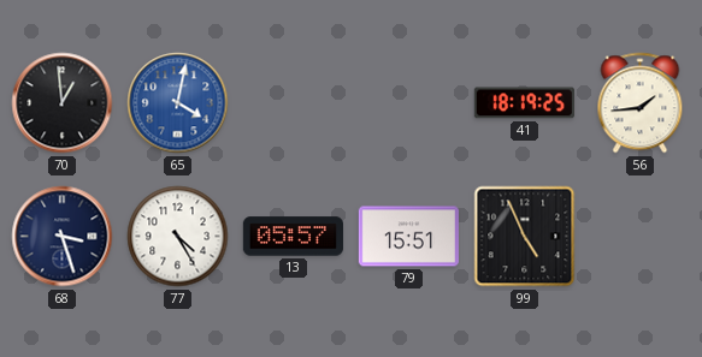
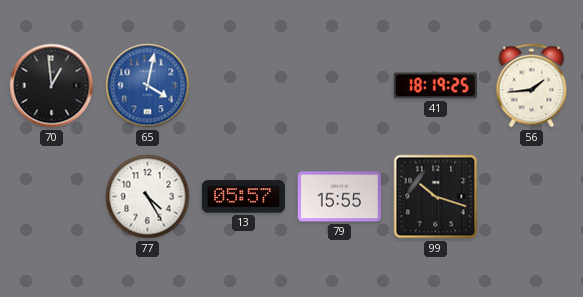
68: 3:27 -> none
79: 15:51 -> 15:55
99: 4:56 -> 10:18
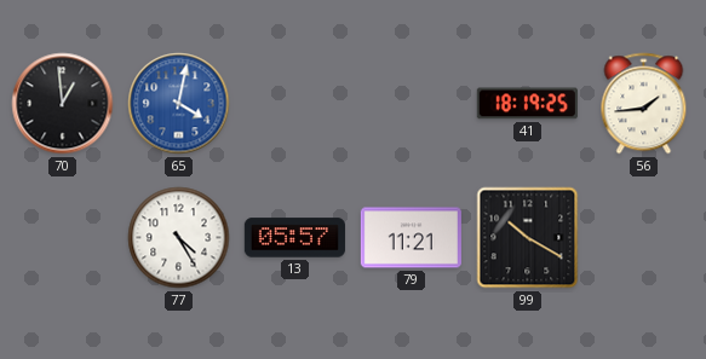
79: 15:55 -> 11:21
99: 10:18 -> 10:20
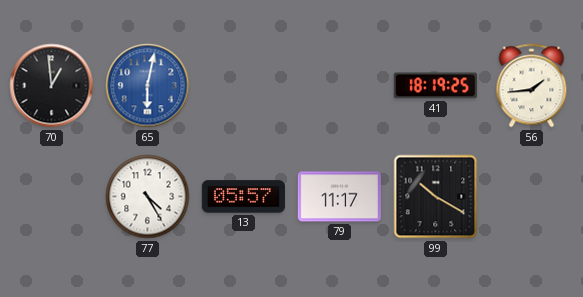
65: 4:02 -> 6:02
79: 11:21 -> 11:17
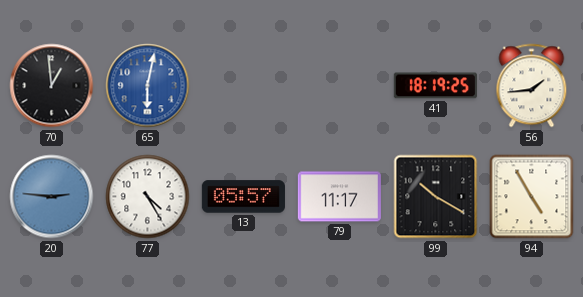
20: none -> 2:46
94: none -> 4:55
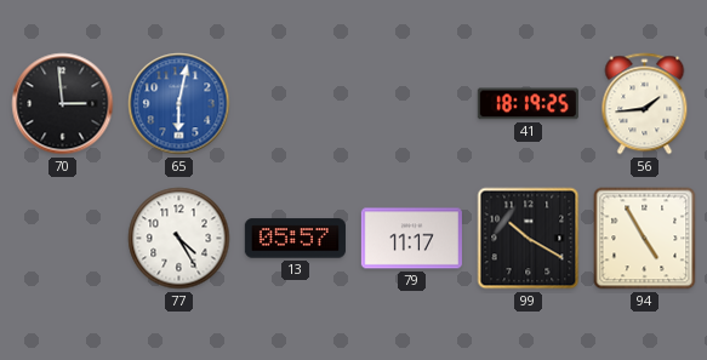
70: 12:59 -> 2:59
20: 2:46 -> none
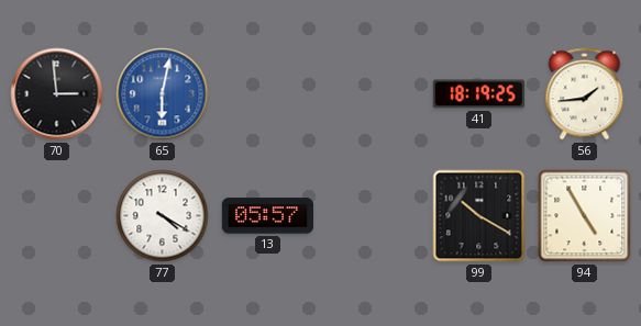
77: 4:25 -> 4:20
79: 11:17 -> none
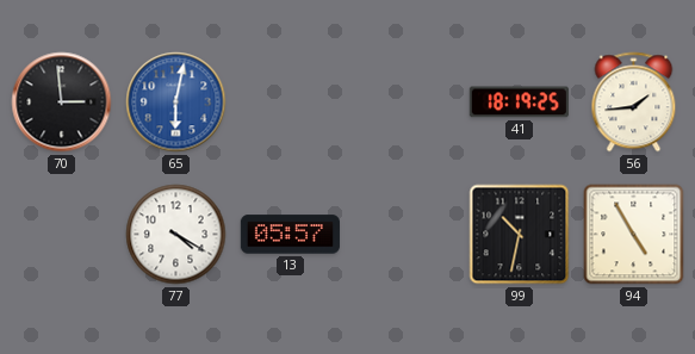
99: 10:20 -> 10:32
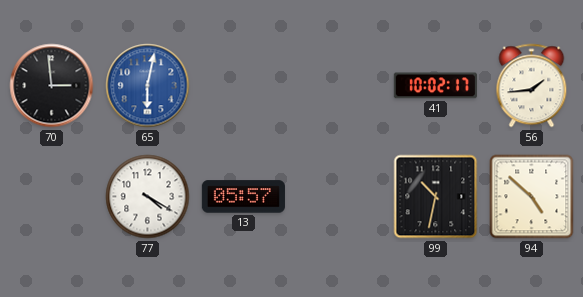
41: 18:19 -> 10:02
94: 4:55 -> 4:52
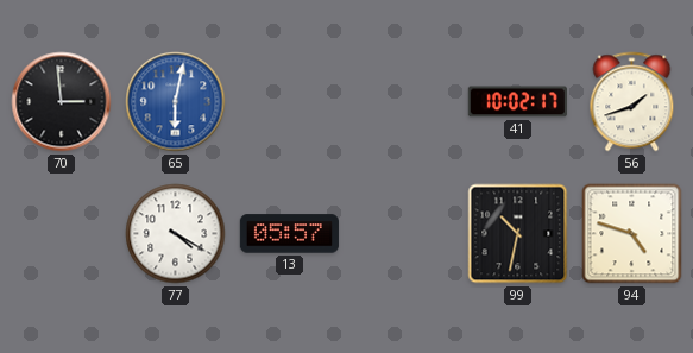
56: 1:44 -> 1:42
94: 4:52 -> 4:48
